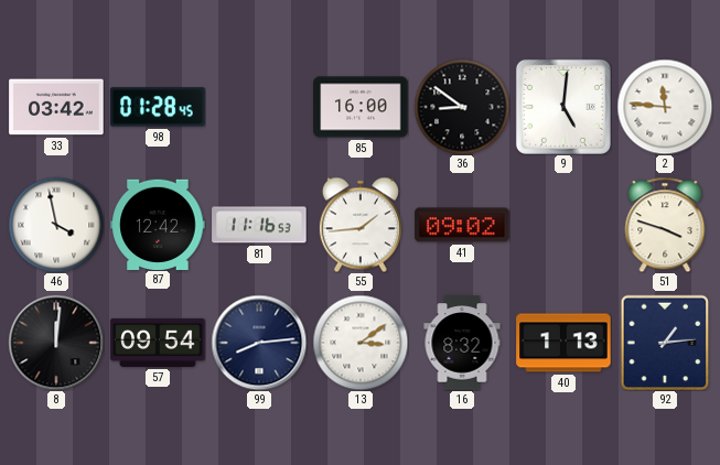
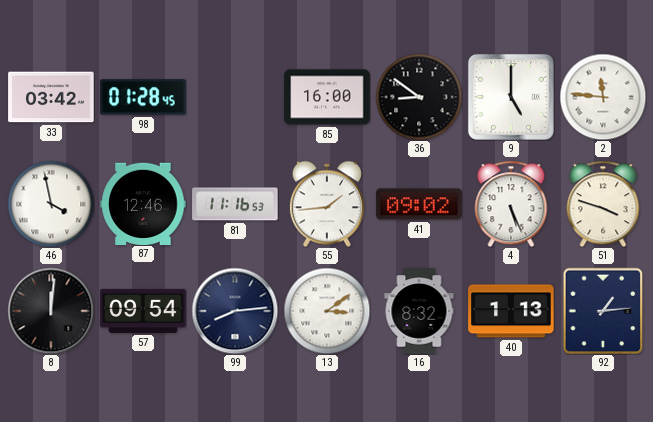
9: 5:01 -> 5:00
87: 12:42 -> 12:46
4: none -> 5:26
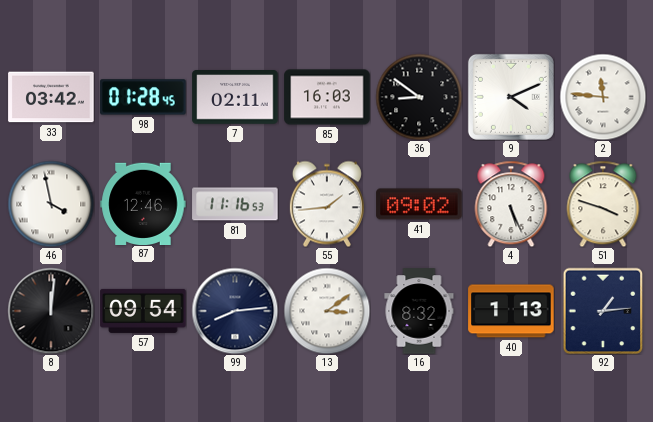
7: none -> 02:11
85: 16:00 -> 16:03
9: 5:00 -> 4:11
